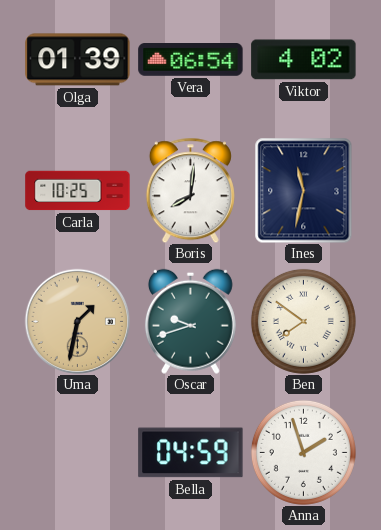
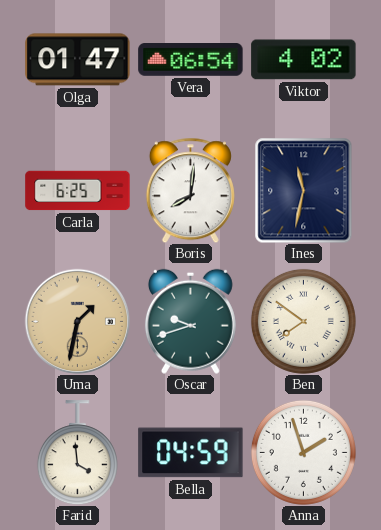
Olga: 01:39 -> 01:47
Carla: 10:25 -> 6:25
Farid: none -> 3:59
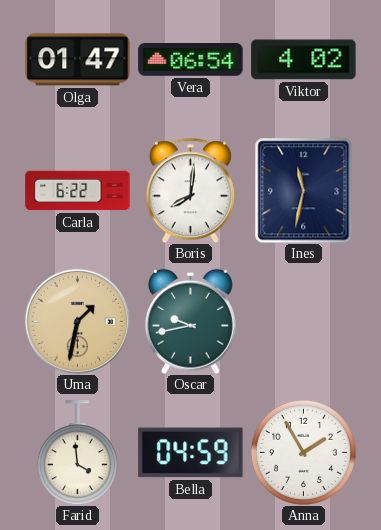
Carla: 6:25 -> 6:22
Oscar: 9:42 -> 9:43
Ben: 7:51 -> none
Anna: 1:57 -> 1:55
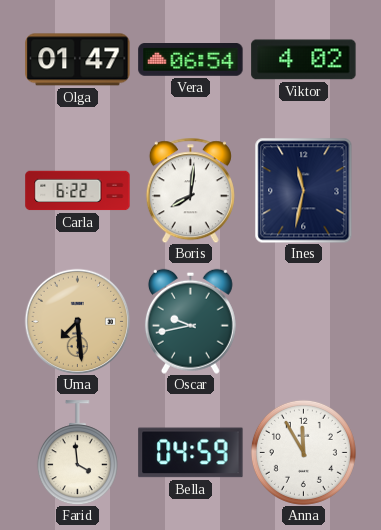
Uma: 1:32 -> 7:29
Anna: 1:55 -> 11:55
